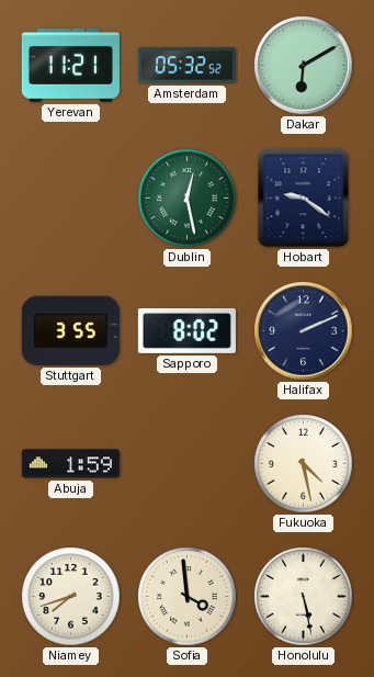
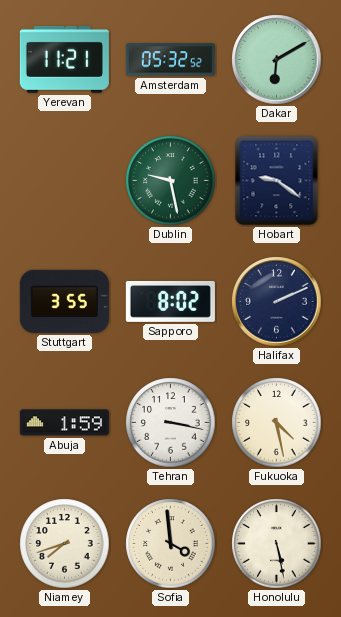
Dublin: 12:28 -> 9:28
Tehran: none -> 3:17
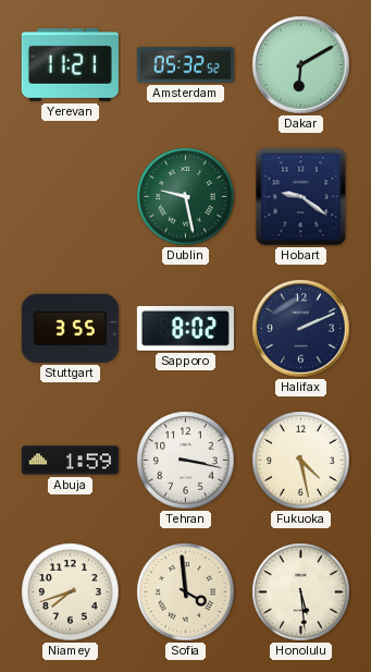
Honolulu: 5:28 -> 5:29
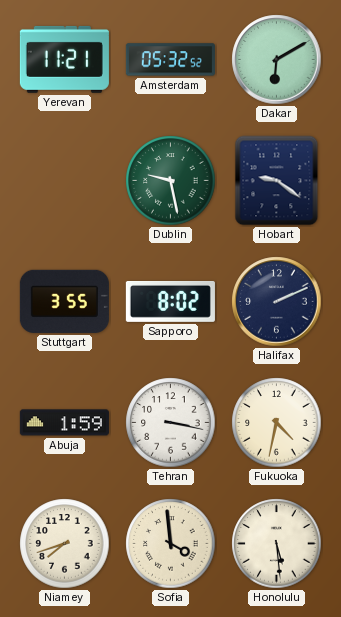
Fukuoka: 4:28 -> 4:32
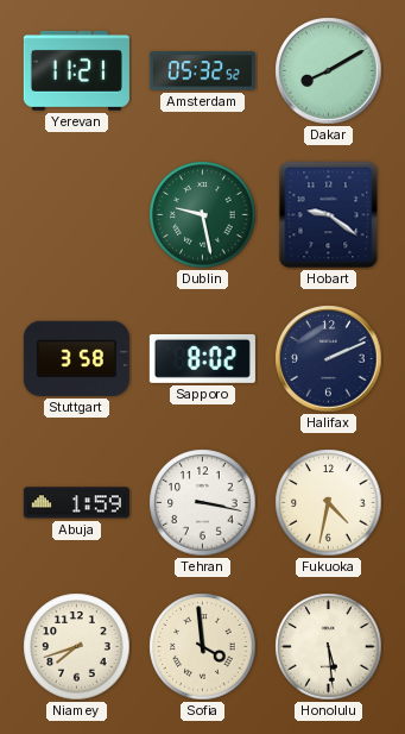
Dakar: 6:10 -> 8:10
Stuttgart: 3:55 -> 3:58
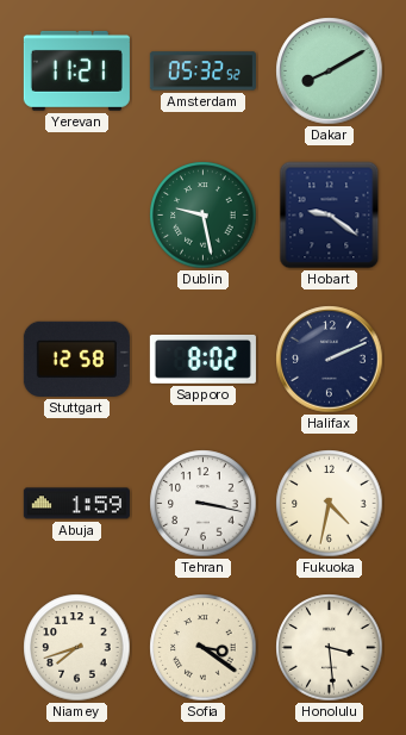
Stuttgart: 3:58 -> 12:58
Sofia: 3:59 -> 3:21
Honolulu: 5:29 -> 3:29
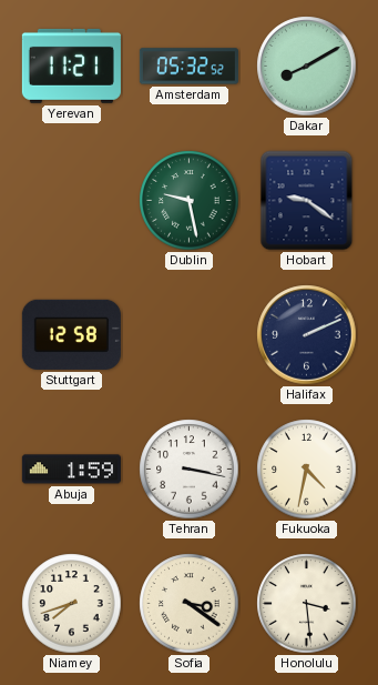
Sapporo: 8:02 -> none
